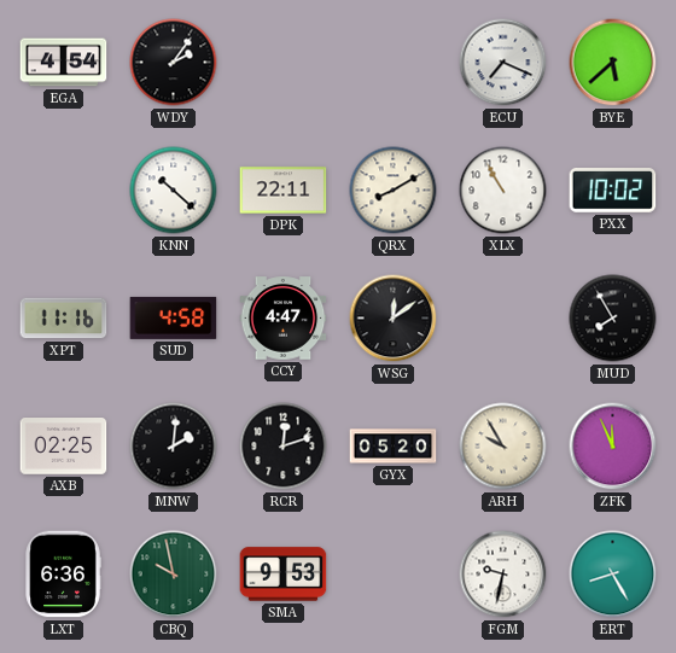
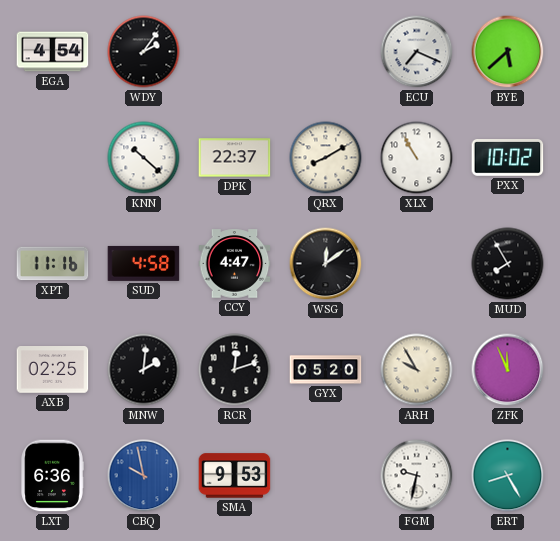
DPK: 22:11 -> 22:37
CBQ dial: green -> blue
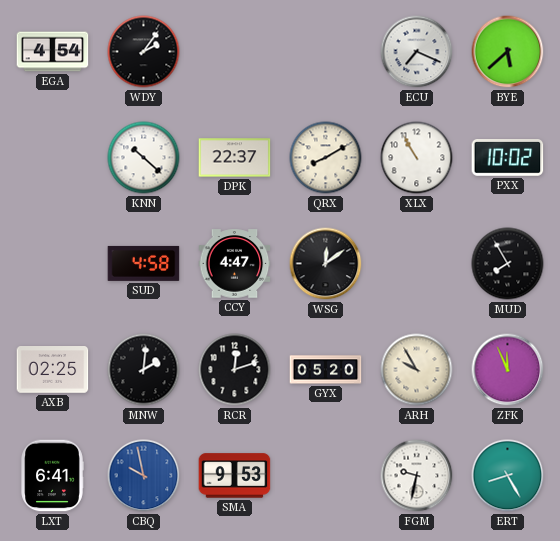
XPT: 11:16 -> none
LXT: 6:36 -> 6:41
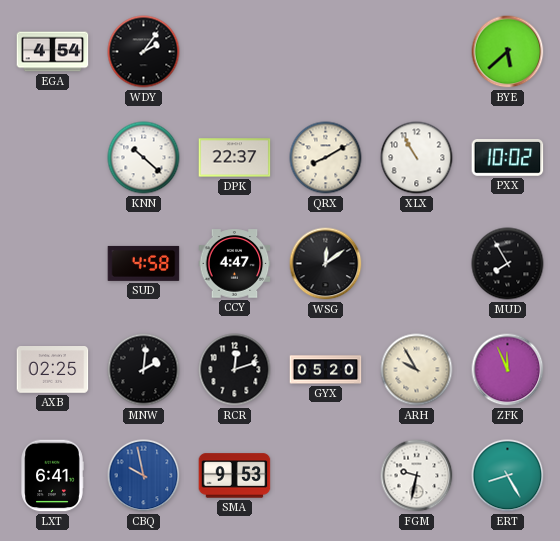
ECU: 7:19 -> none
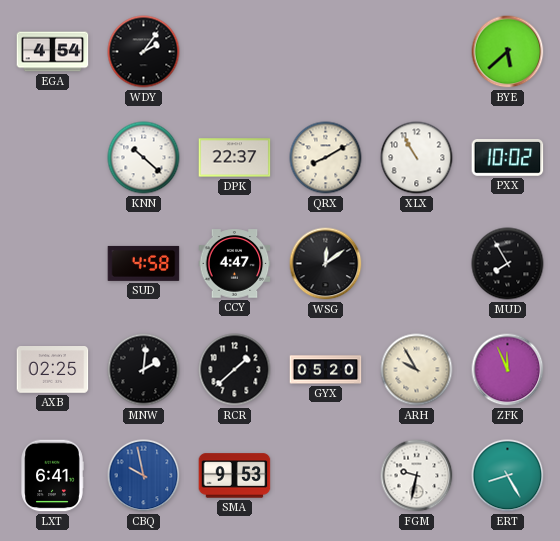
RCR: 12:12 -> 1:38
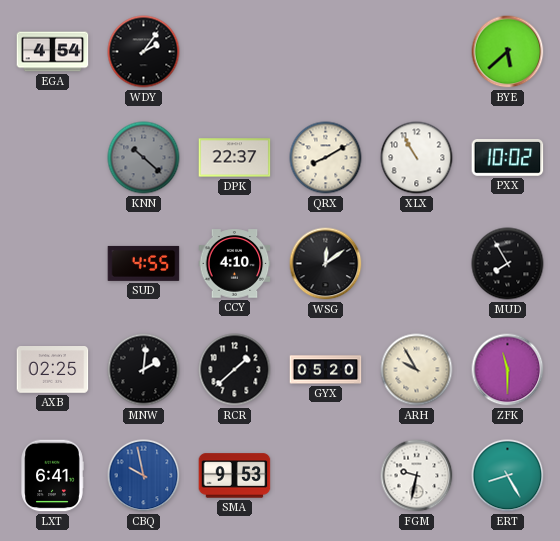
KNN dial: white -> grey
SUD: 4:58 -> 4:55
CCY: 4:47 -> 4:10
ZFK: 11:56 -> 11:30
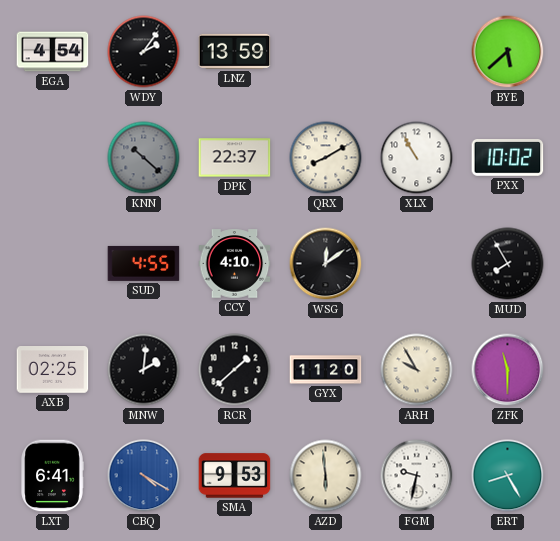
LNZ: none -> 13:59
GYX: 05:20 -> 11:20
CBQ: 9:58 -> 4:20
AZD: none -> 5:59
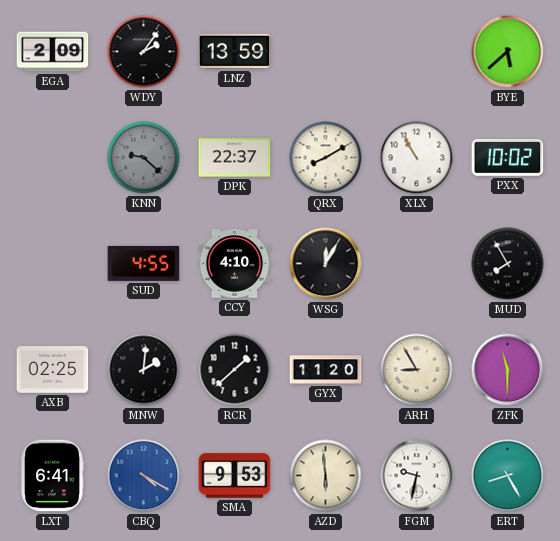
EGA: 4:54 -> 2:09
KNN: 10:22 -> 9:22
WSG: 12:09 -> 12:05
ARH: 9:55 -> 8:55
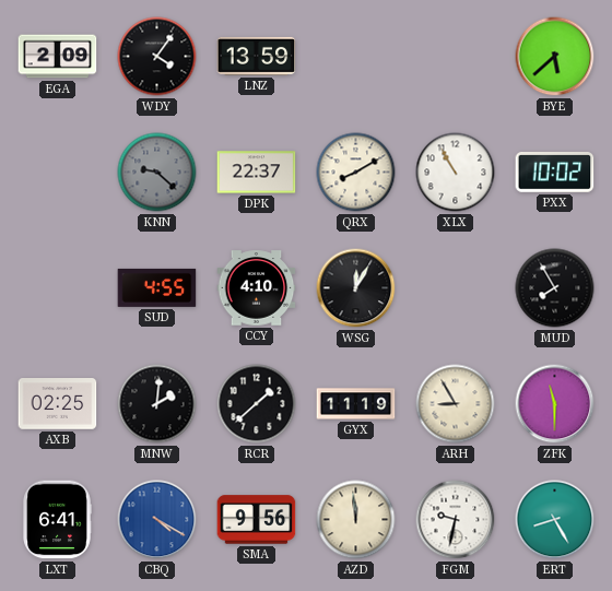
WDY: 2:06 -> 4:06
GYX: 11:20 -> 11:19
SMA: 9:53 -> 9:56
AZD: 5:59 -> 11:59
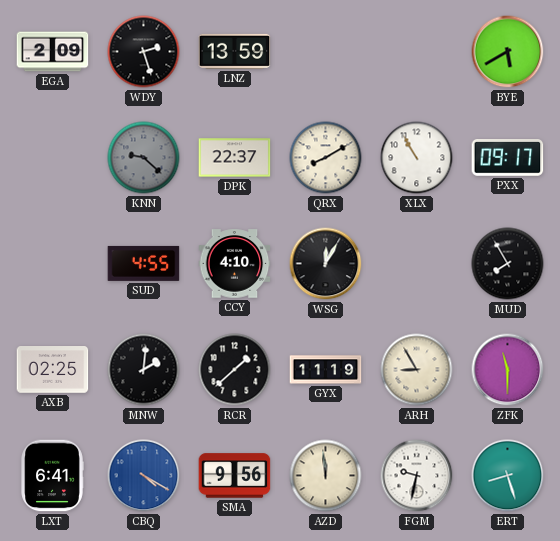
WDY: 4:06 -> 2:27
BYE: 5:38 -> 5:40
PXX: 10:02 -> 09:17
ERT: 8:25 -> 8:27
